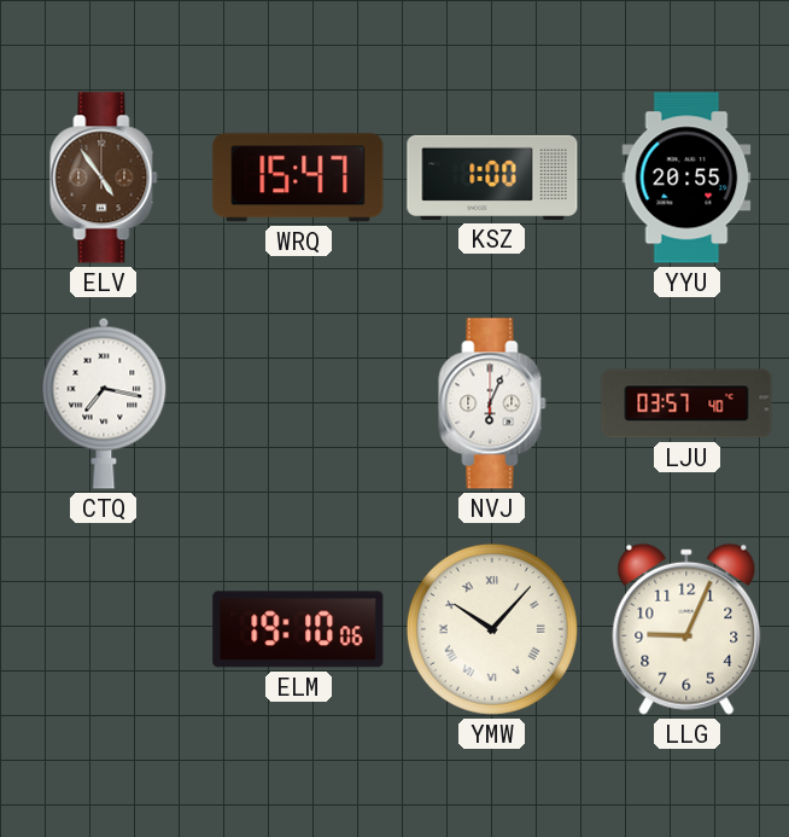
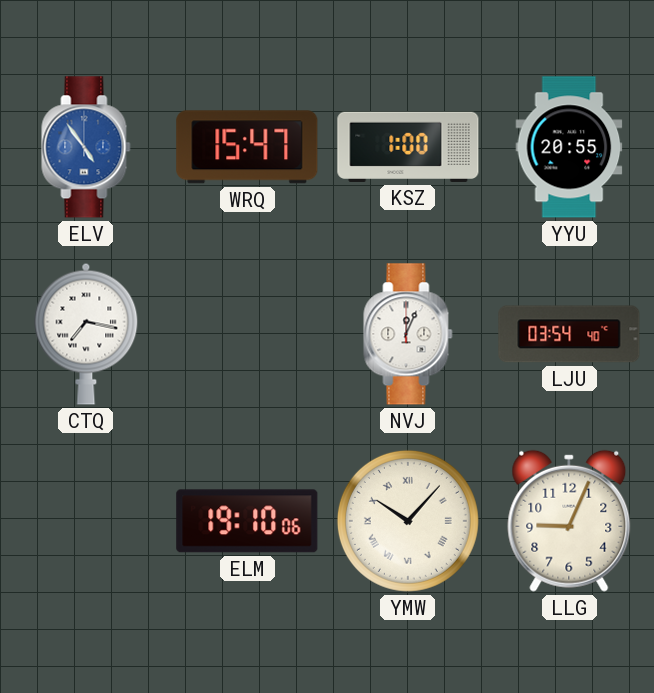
ELV dial: brown -> blue
NVJ: 6:04 -> 12:04
LJU: 03:57 -> 03:54
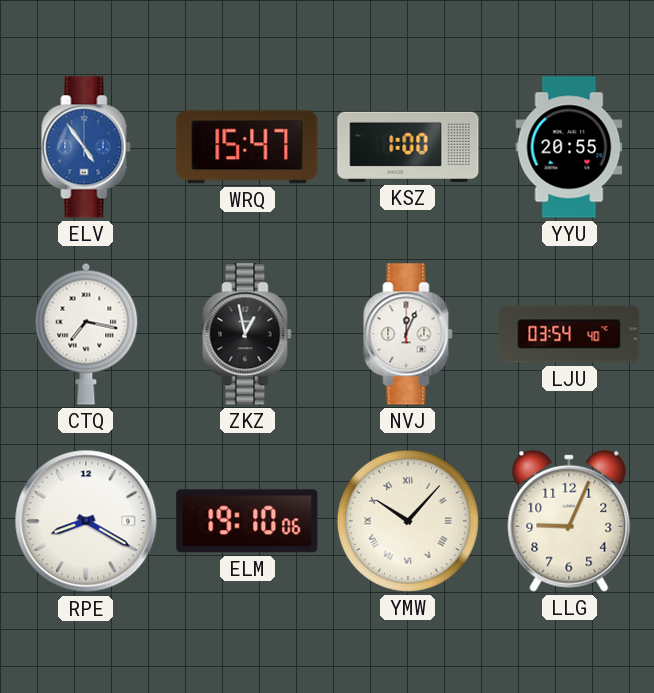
ZKZ: none -> 12:58
RPE: none -> 8:20
